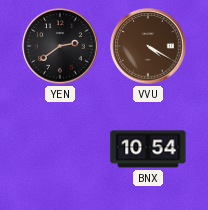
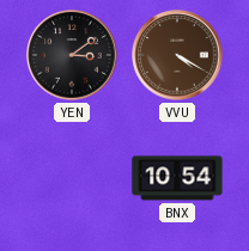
YEN: 2:39 -> 3:09
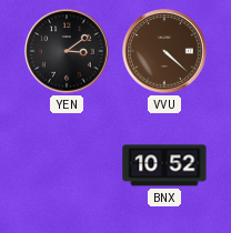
VVU: 4:20 -> 4:22
BNX: 10:54 -> 10:52
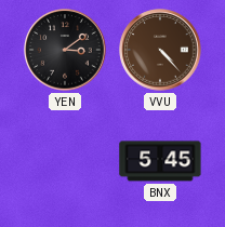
VVU: 4:22 -> 4:23
BNX: 10:52 -> 5:45
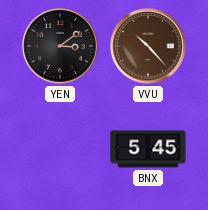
VVU: 4:23 -> 10:23
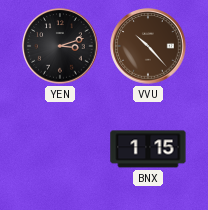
YEN: 3:09 -> 3:12
BNX: 5:45 -> 1:15
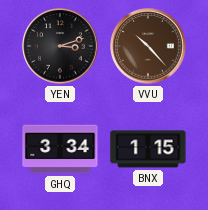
GHQ: none -> 3:34
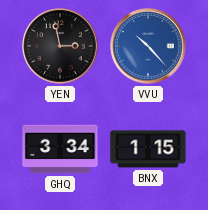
YEN: 3:12 -> 2:58
VVU dial: brown -> blue
